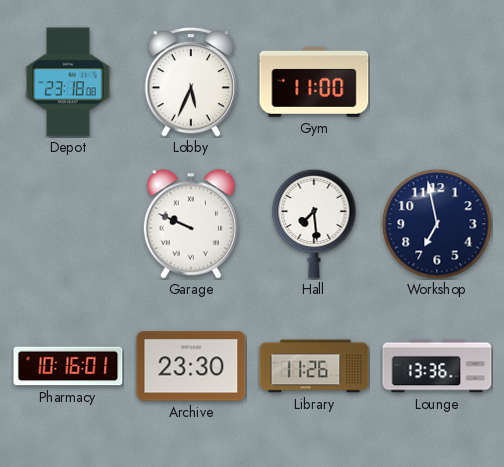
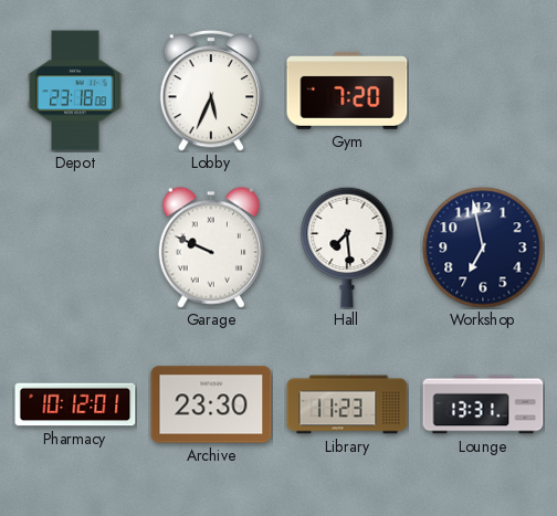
Gym: 11:00 -> 7:20
Pharmacy: 10:16 -> 10:12
Library: 11:26 -> 11:23
Lounge: 13:36 -> 13:31
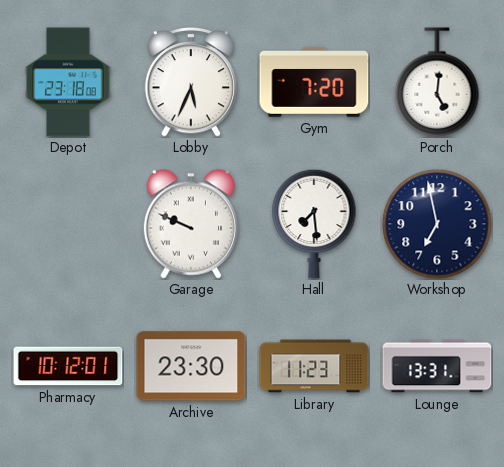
Porch: none -> 5:01
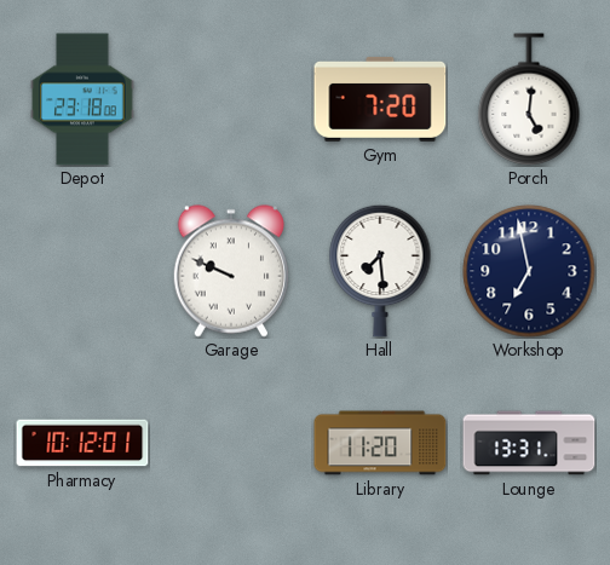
Lobby: 5:34 -> none
Archive: 23:30 -> none
Library: 11:23 -> 11:20
